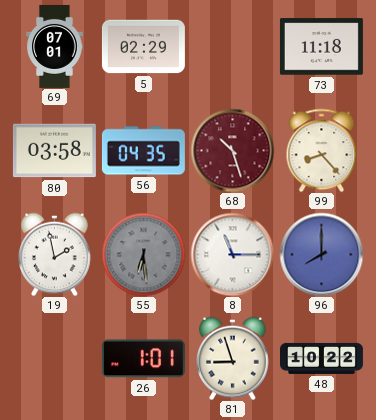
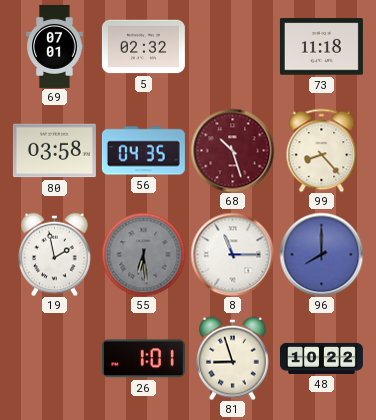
5: 02:29 -> 02:32
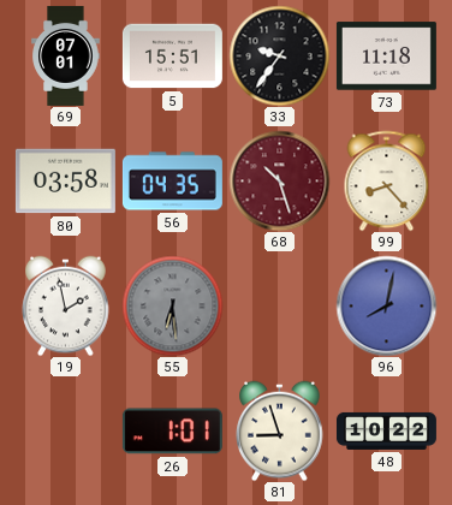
5: 02:32 -> 15:51
33: none -> 9:36
8: 11:15 -> none
96: 8:00 -> 8:02
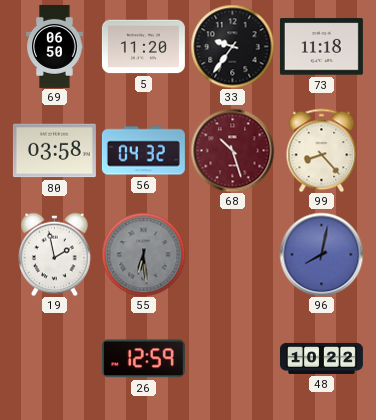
69: 07:01 -> 06:50
5: 15:51 -> 11:20
56: 04:35 -> 04:32
26: 1:01 -> 12:59
81: 8:57 -> none
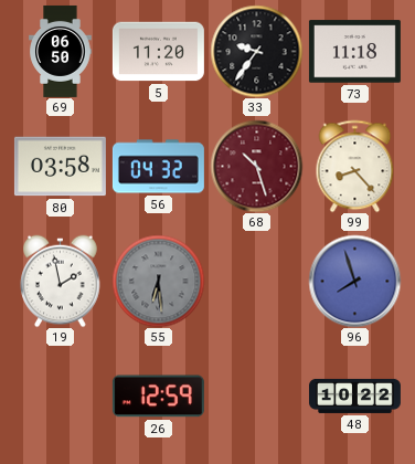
96: 8:02 -> 7:57
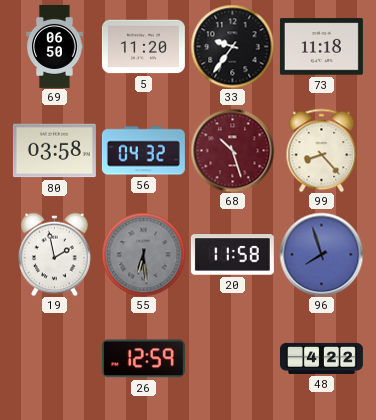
20: none -> 11:58
48: 10:22 -> 4:22
